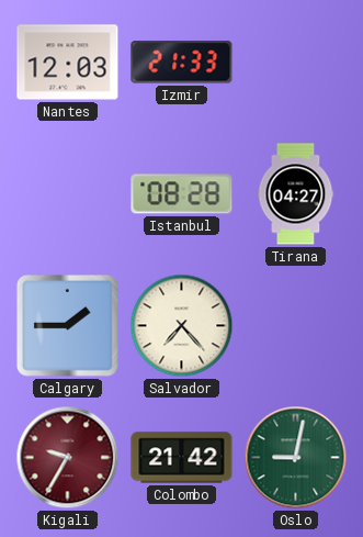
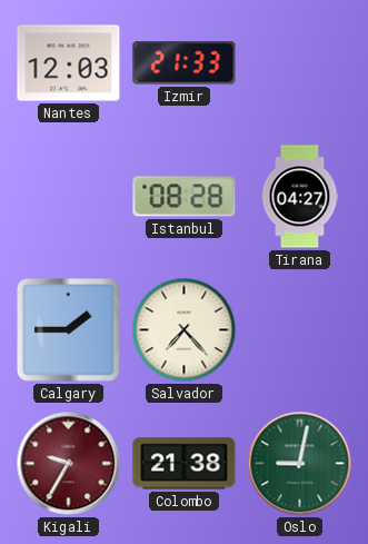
Colombo: 21:42 -> 21:38
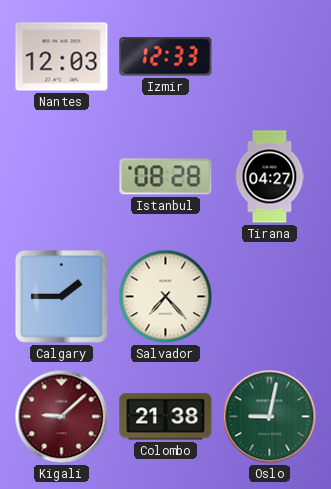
Izmir: 21:33 -> 12:33
Kigali: 9:35 -> 9:08
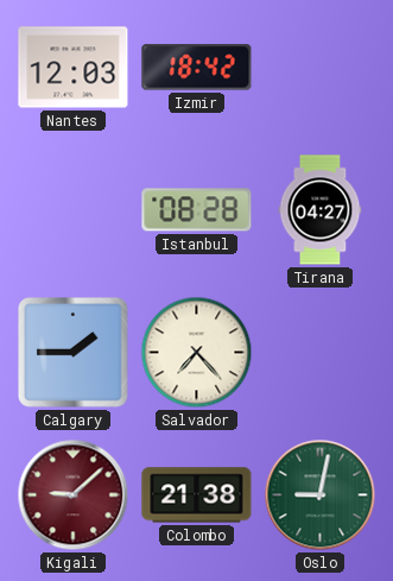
Izmir: 12:33 -> 18:42
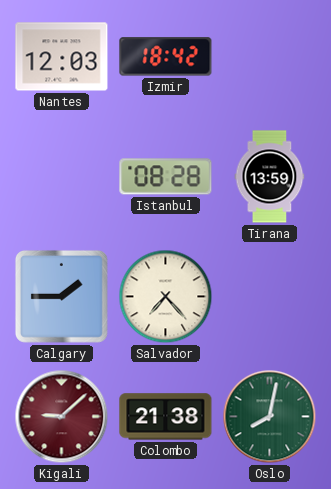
Tirana: 04:27 -> 13:59
Oslo: 9:02 -> 8:02
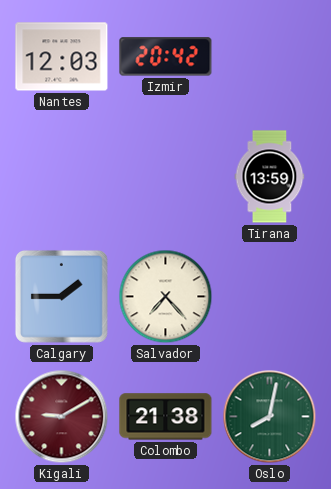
Izmir: 18:42 -> 20:42
Istanbul: 08:28 -> none
Kigali: 9:08 -> 9:10
